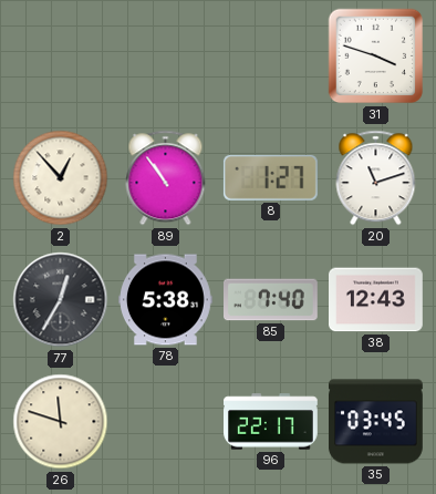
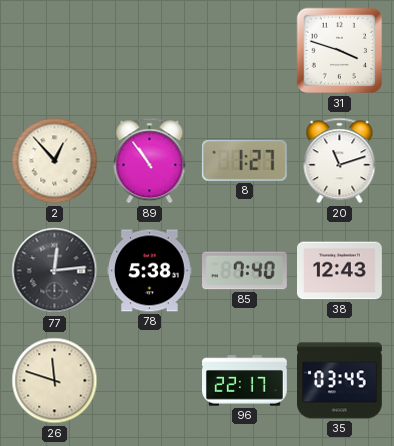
77: 12:35 -> 12:14
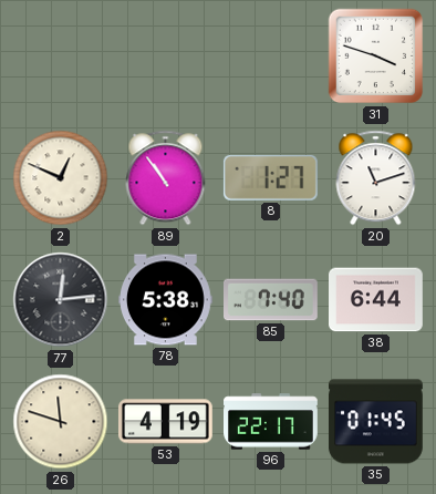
2: 12:53 -> 12:49
38: 12:43 -> 6:44
53: none -> 4:19
35: 03:45 -> 01:45
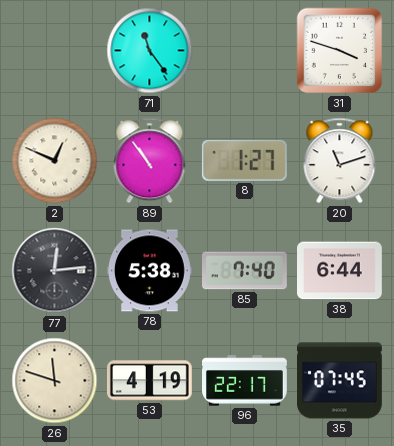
71: none -> 11:24
35: 01:45 -> 07:45
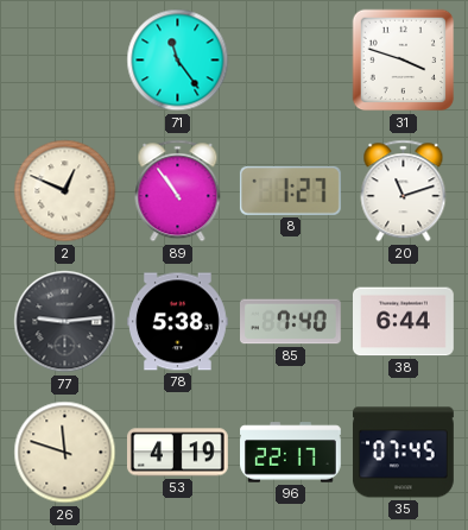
77: 12:14 -> 9:14
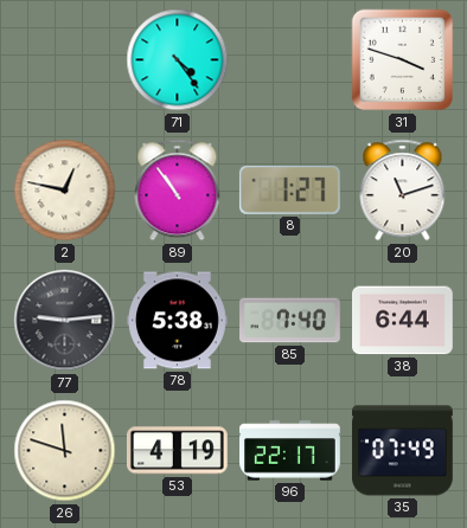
71: 11:24 -> 4:24
2: 12:49 -> 12:47
35: 07:45 -> 07:49
